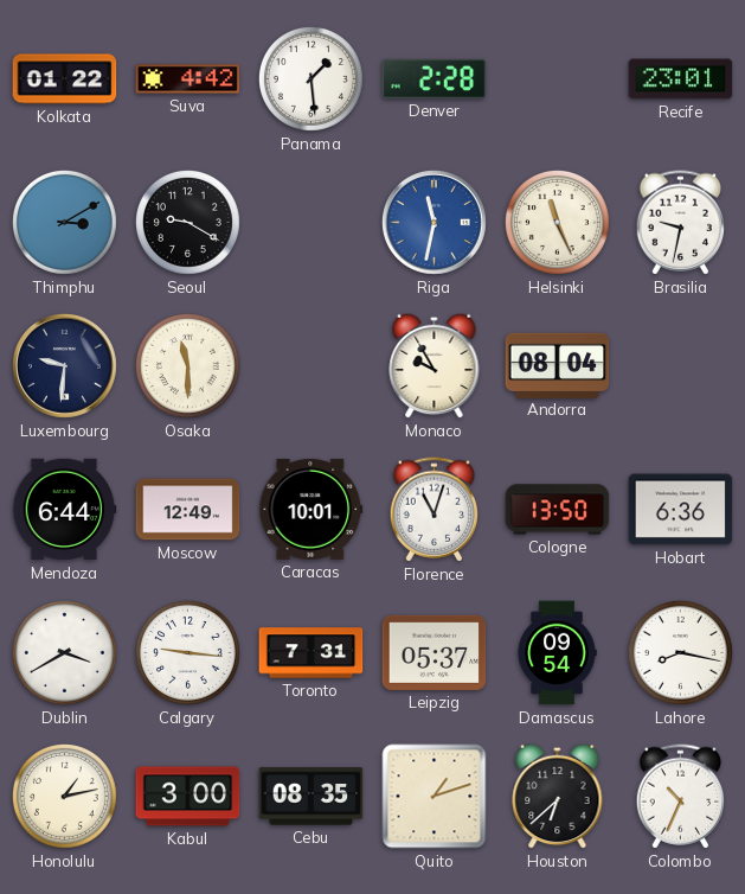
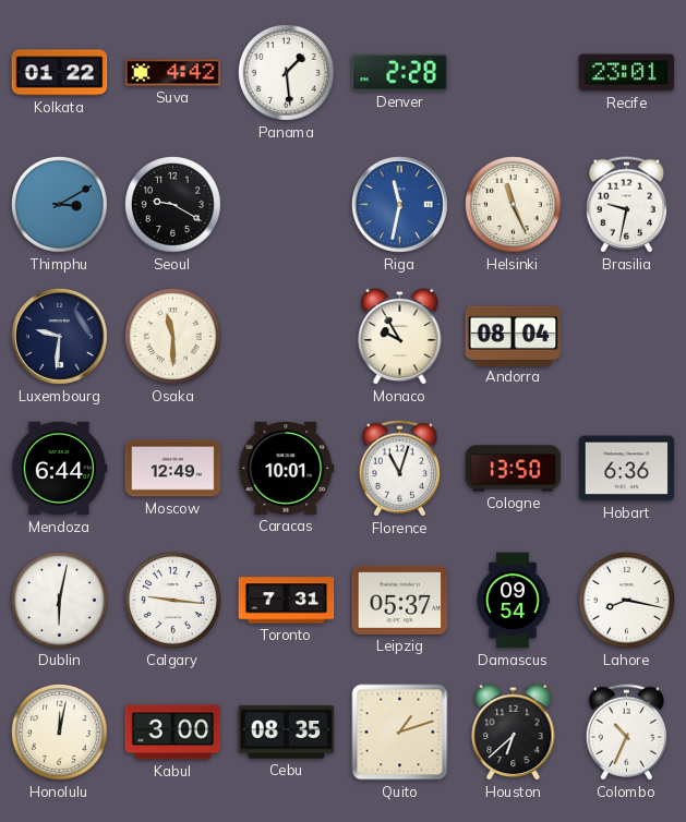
Dublin: 3:40 -> 6:02
Honolulu: 1:13 -> 12:02
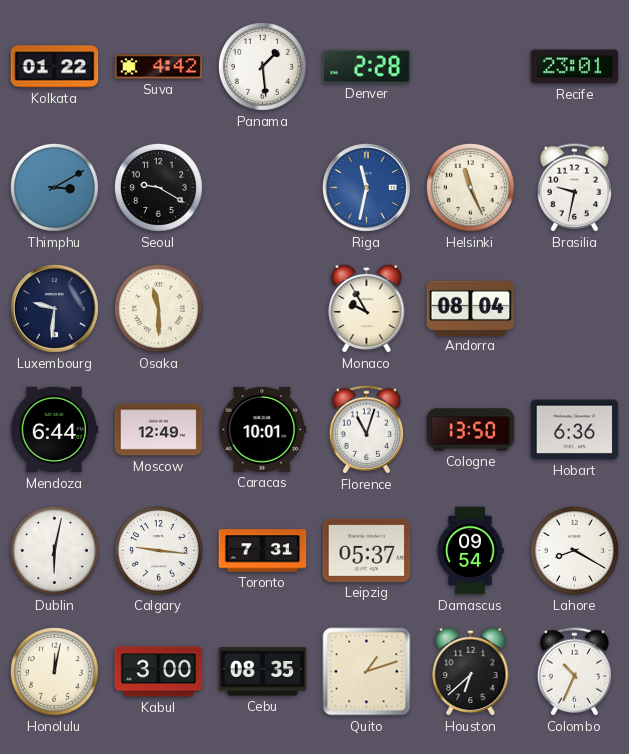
Lahore: 8:17 -> 8:20
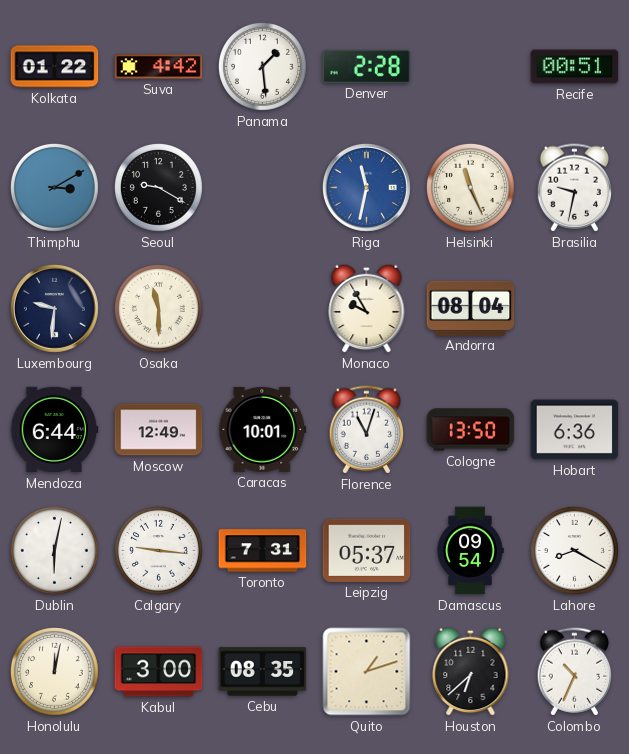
Recife: 23:01 -> 00:51
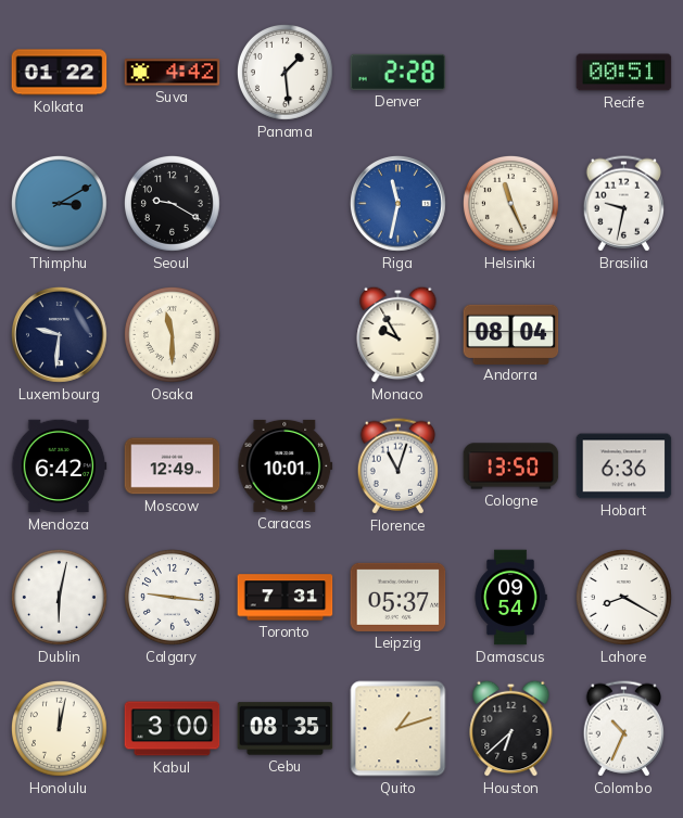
Mendoza: 6:44 -> 6:42
